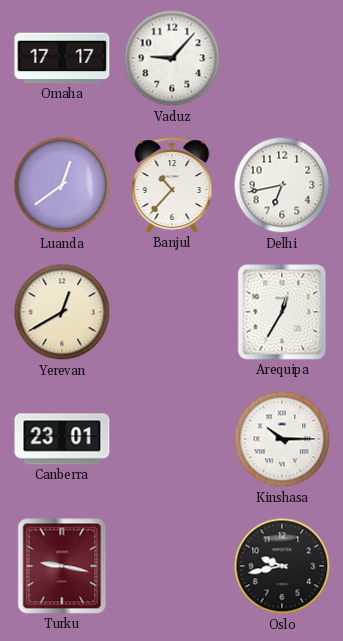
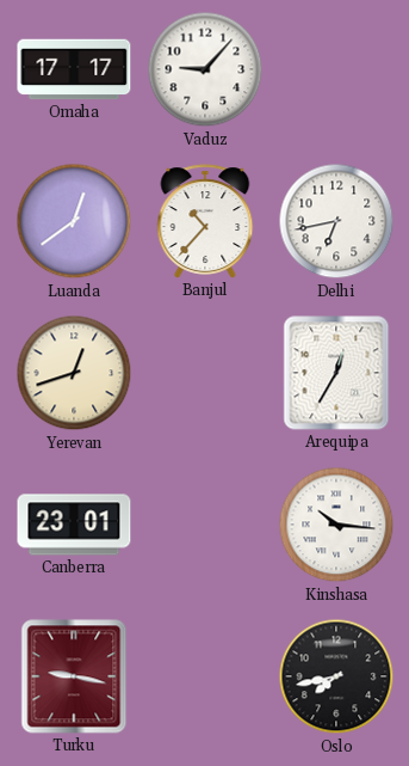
Yerevan: 12:40 -> 12:42
Kinshasa: 10:15 -> 10:16
Oslo: 9:43 -> 7:43
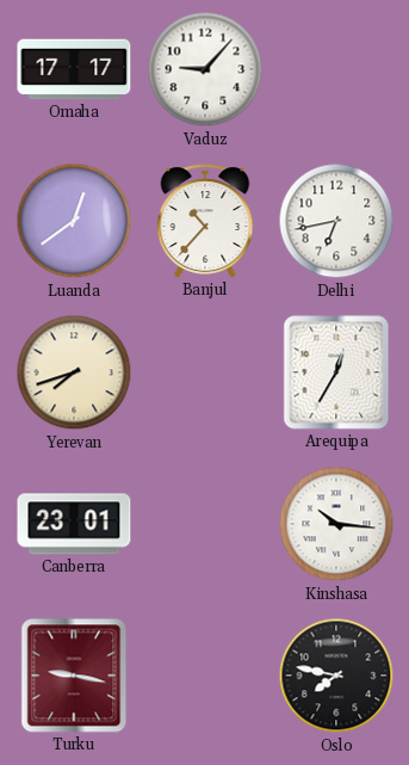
Yerevan: 12:42 -> 7:42
Oslo: 7:43 -> 7:47
